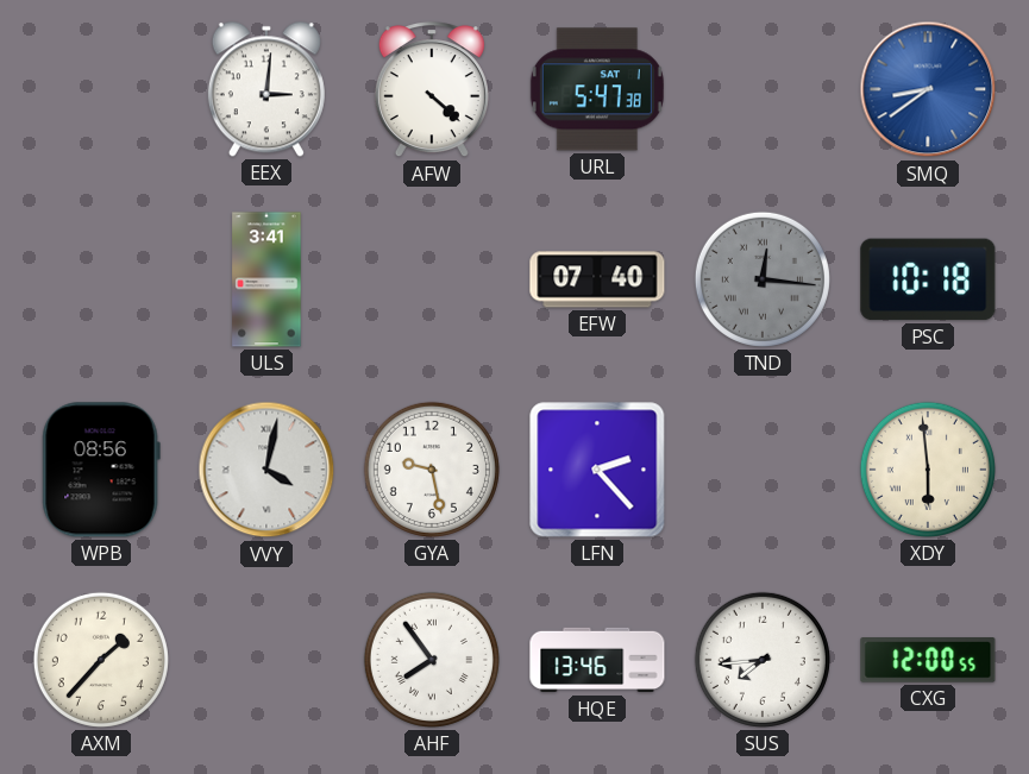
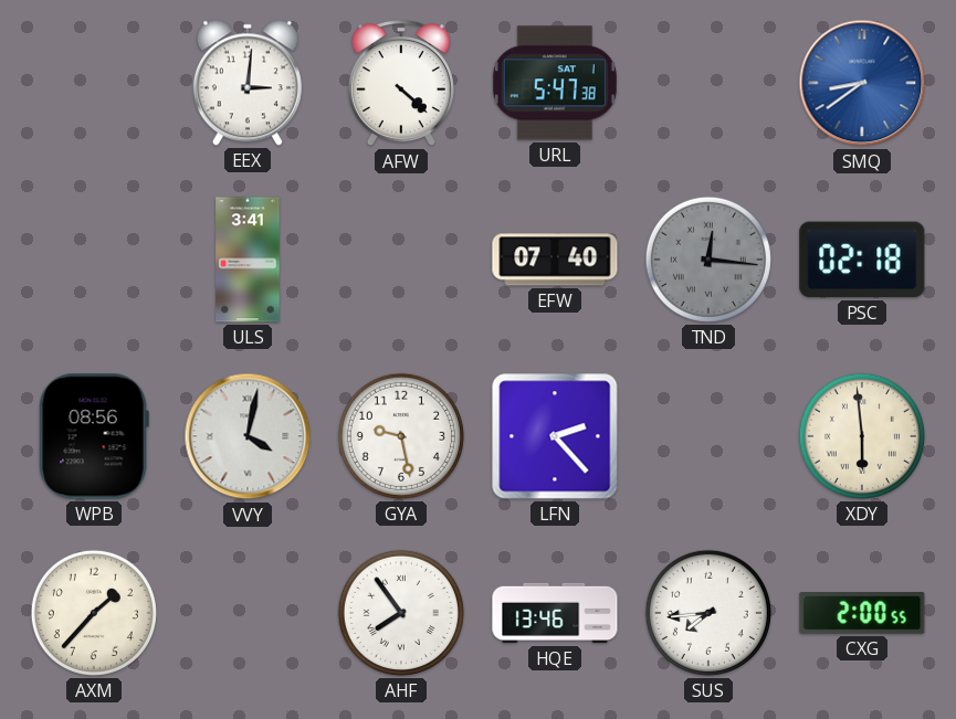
PSC: 10:18 -> 02:18
CXG: 12:00 -> 2:00
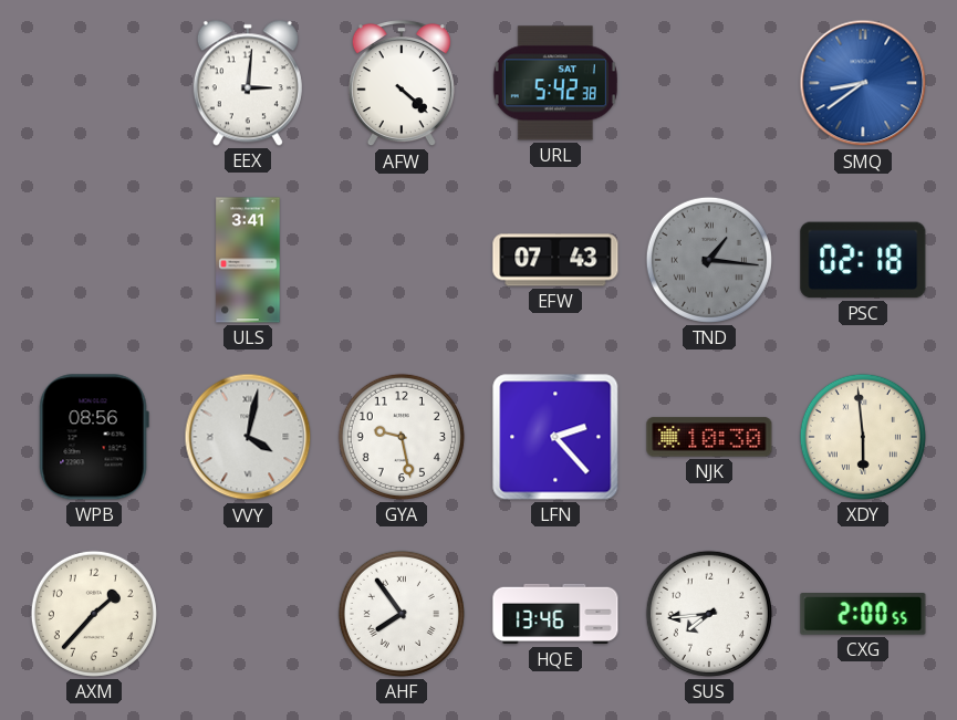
URL: 5:47 -> 5:42
EFW: 07:40 -> 07:43
TND: 12:16 -> 1:16
NJK: none -> 10:30
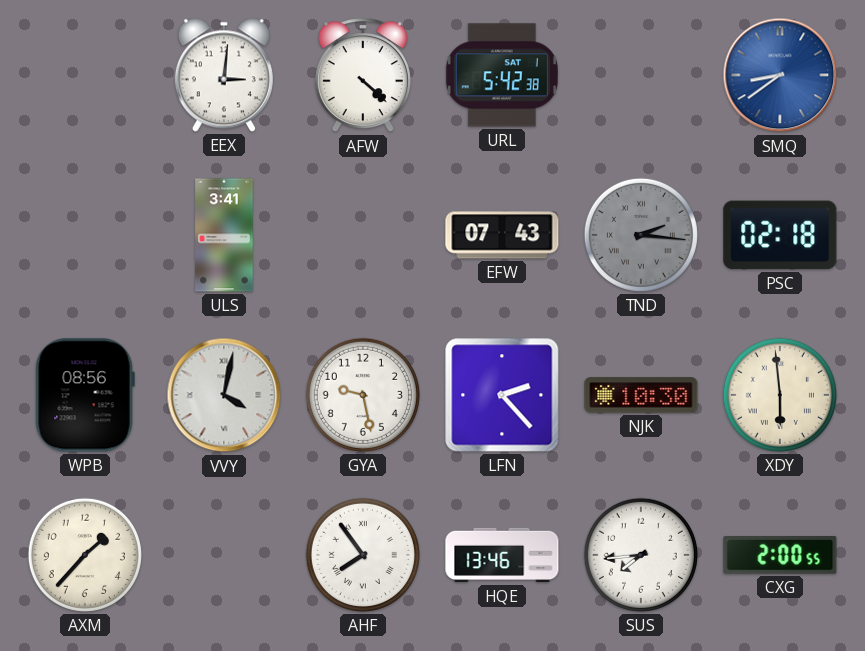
TND: 1:16 -> 2:16
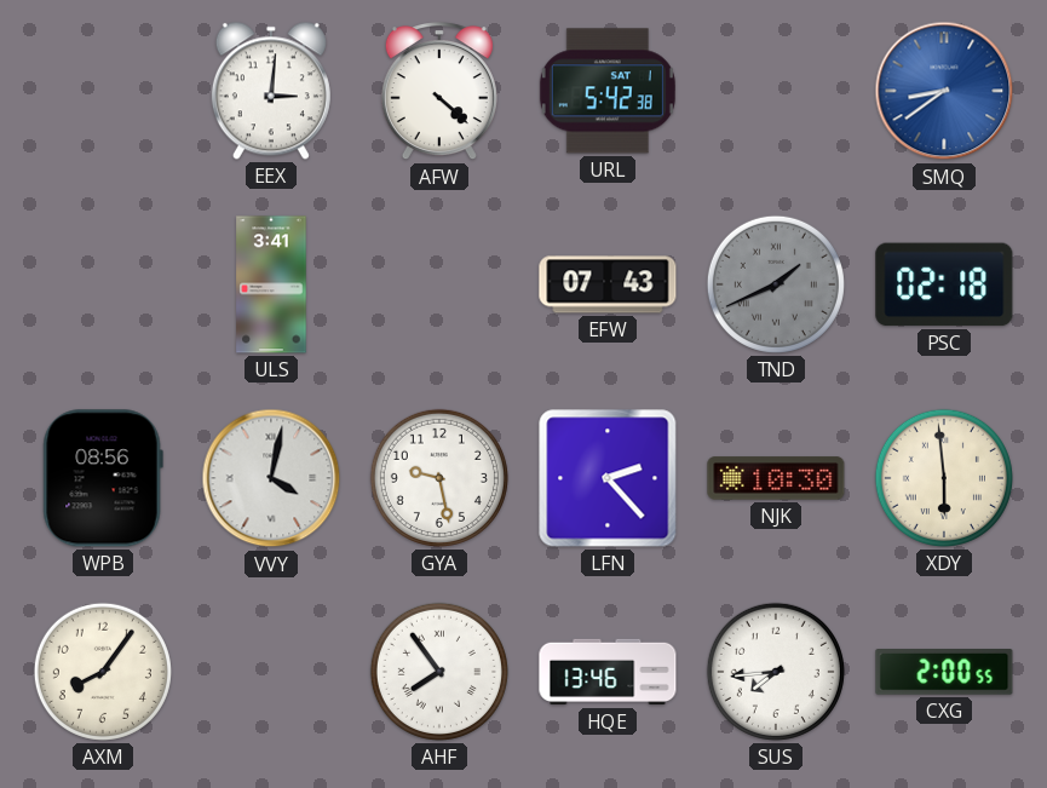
TND: 2:16 -> 1:41
AXM: 1:37 -> 8:06
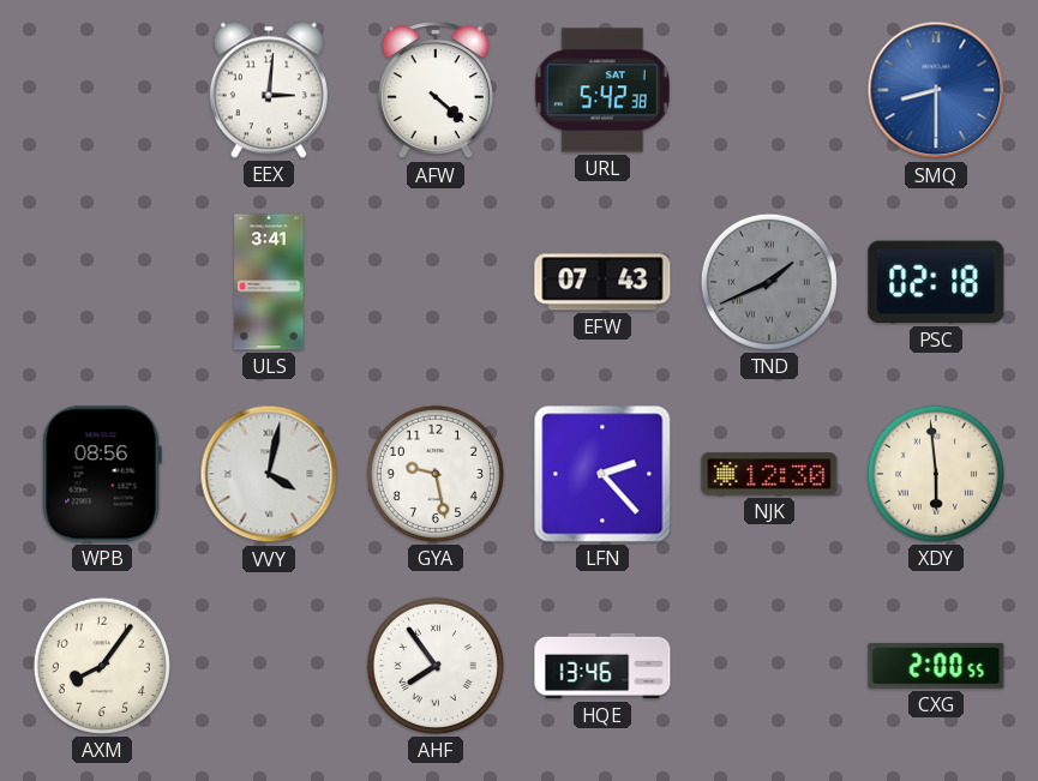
SMQ: 8:39 -> 8:30
NJK: 10:30 -> 12:30
SUS: 7:44 -> none
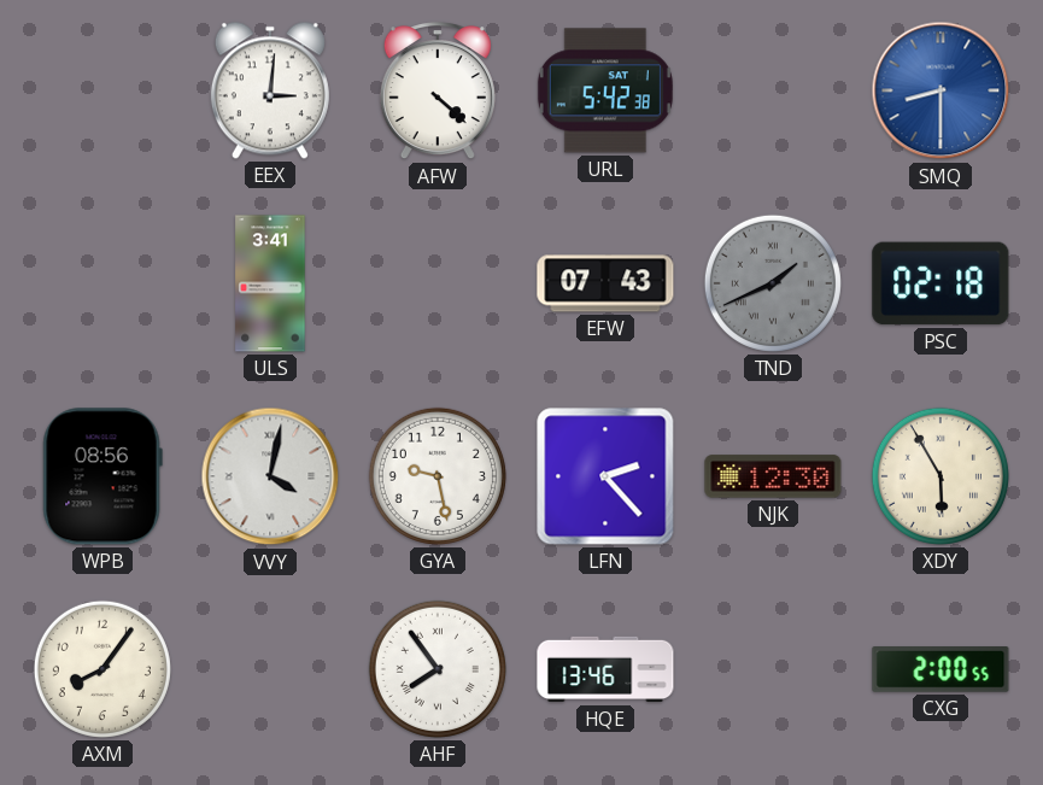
XDY: 5:59 -> 5:55
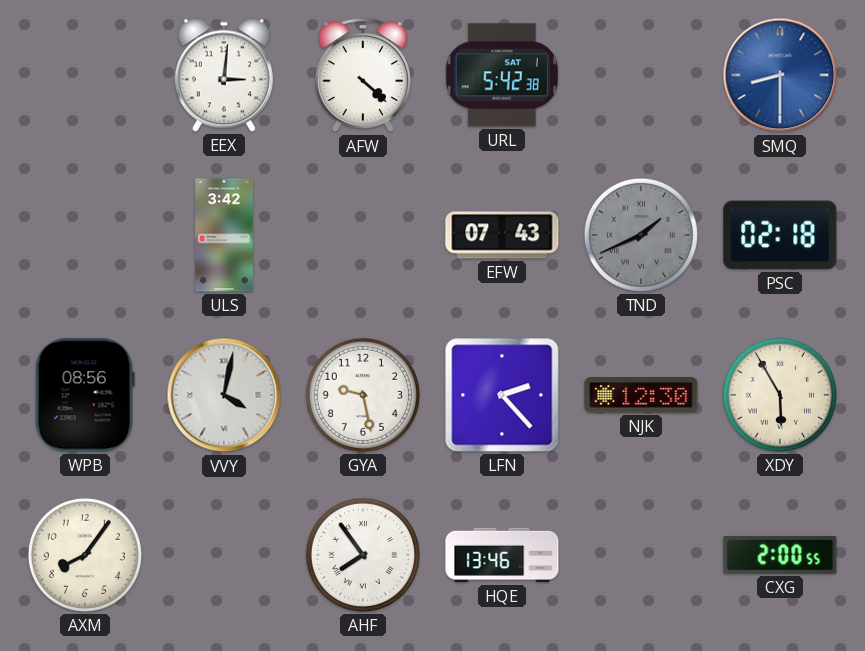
ULS: 3:41 -> 3:42
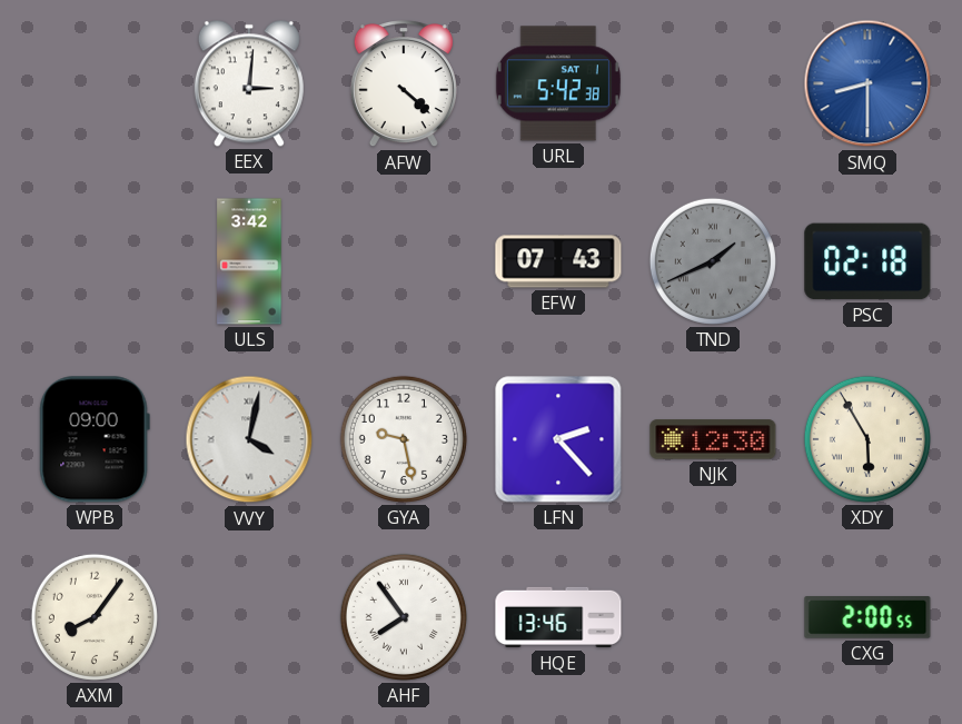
WPB: 08:56 -> 09:00
